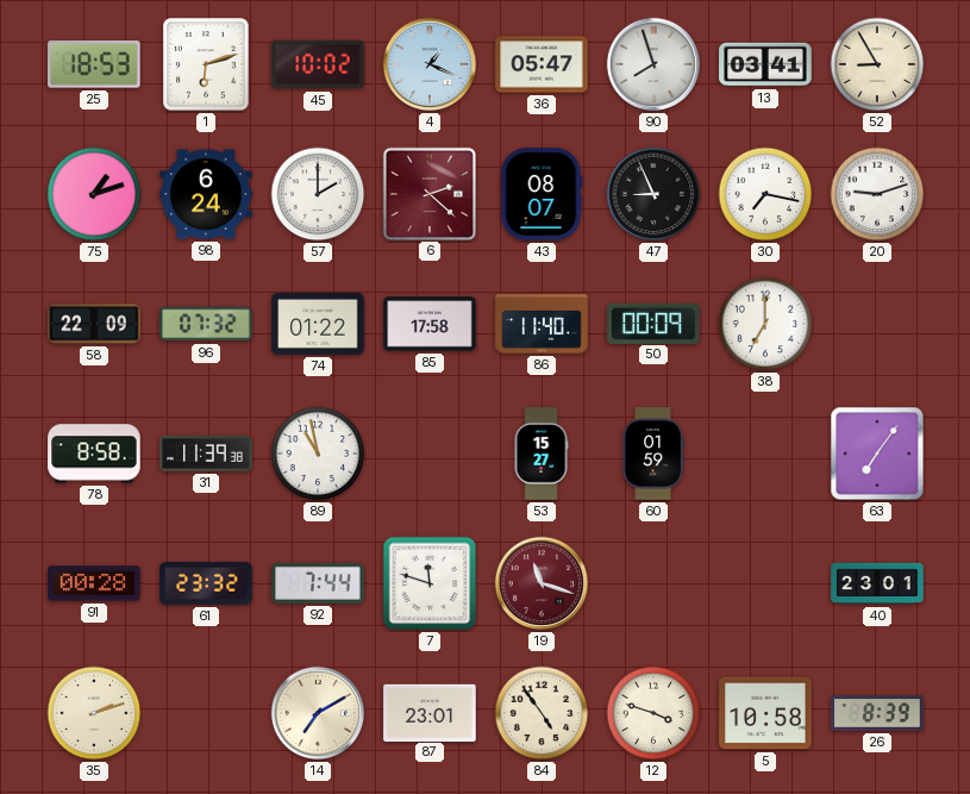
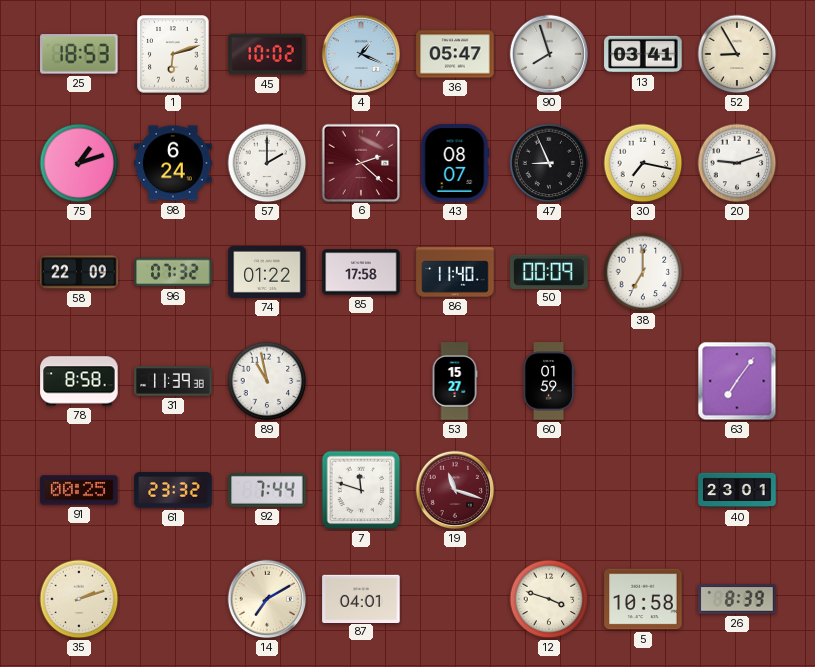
91: 00:28 -> 00:25
87: 23:01 -> 04:01
84: 4:54 -> none
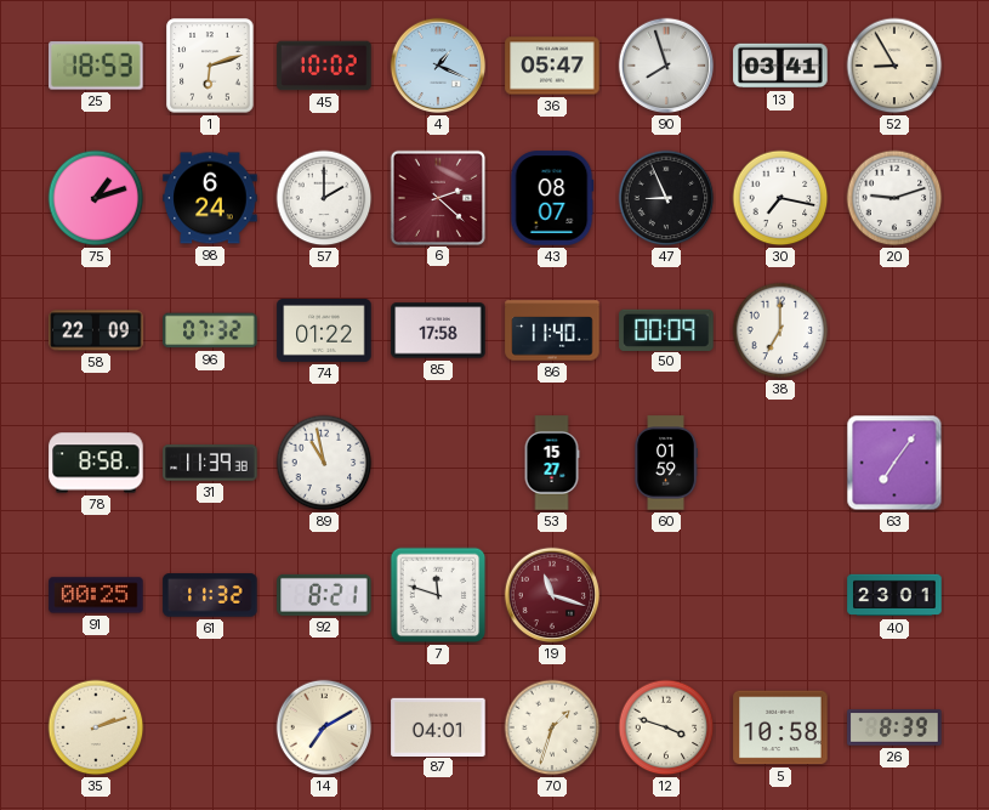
61: 23:32 -> 11:32
92: 7:44 -> 8:21
70: none -> 1:33
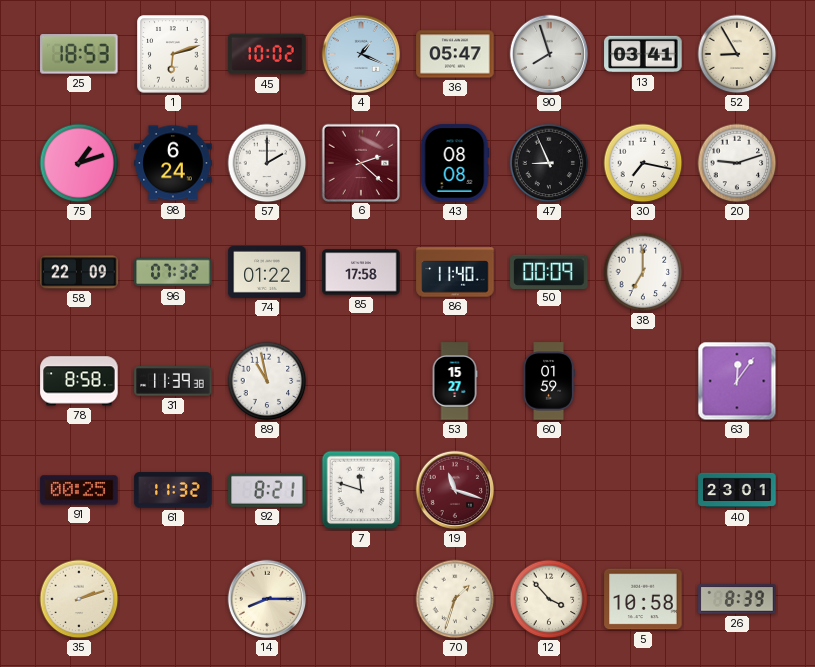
43: 08:07 -> 08:08
63: 7:06 -> 12:06
14: 7:10 -> 8:15
87: 04:01 -> none
12: 3:48 -> 3:53
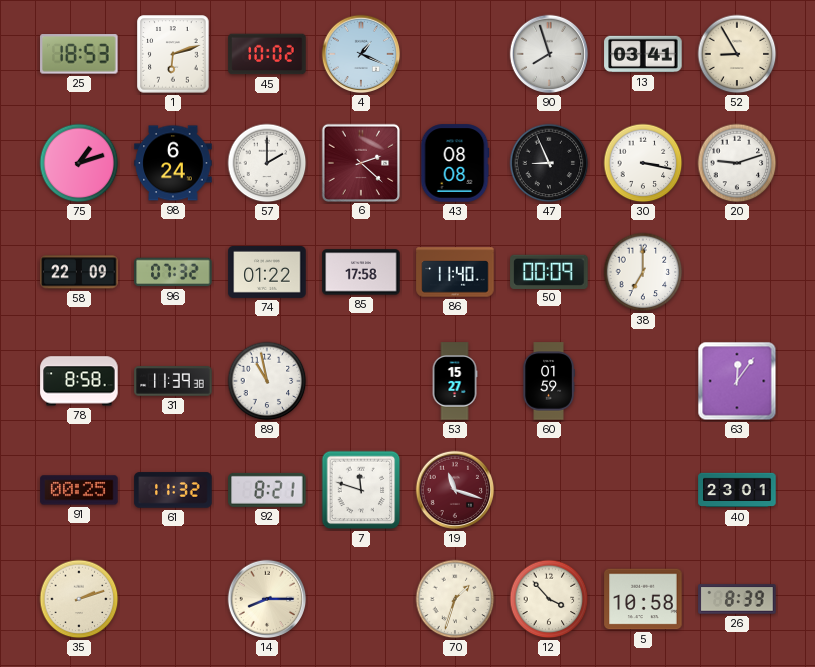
36: 05:47 -> none
30: 7:17 -> 3:17
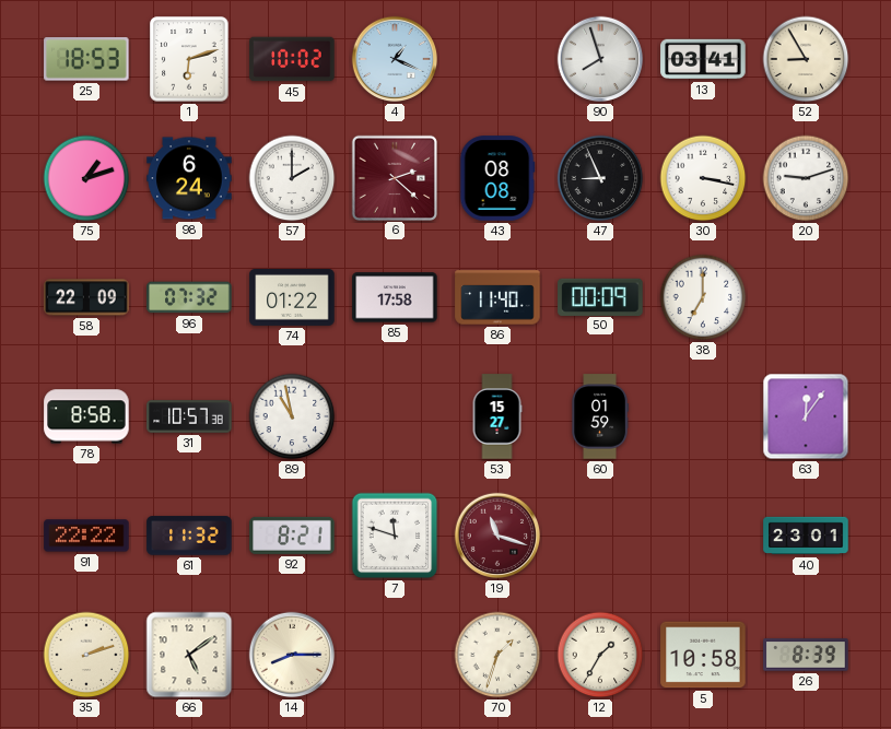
31: 11:39 -> 10:57
91: 00:25 -> 22:22
66: none -> 5:09
12: 3:53 -> 1:35
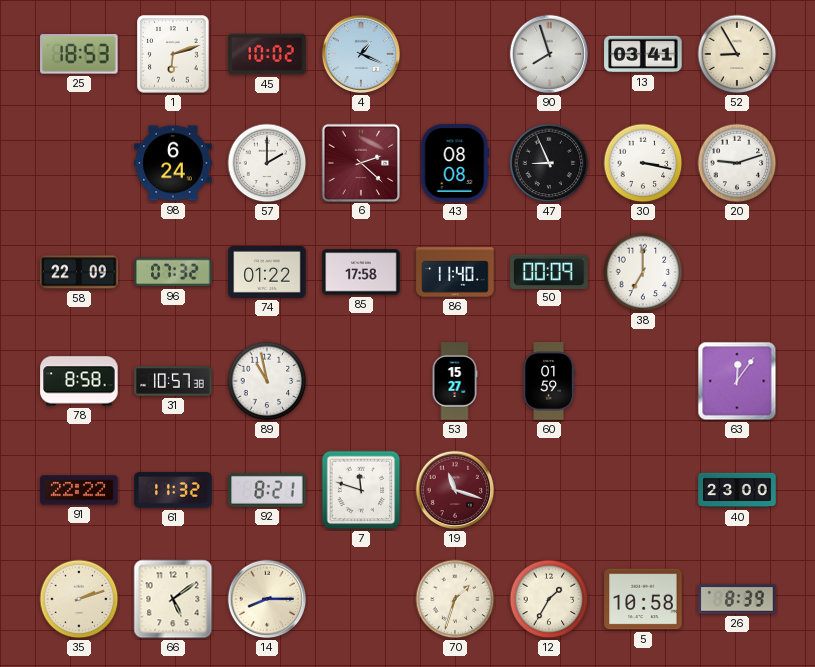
75: 1:12 -> none
40: 23:01 -> 23:00
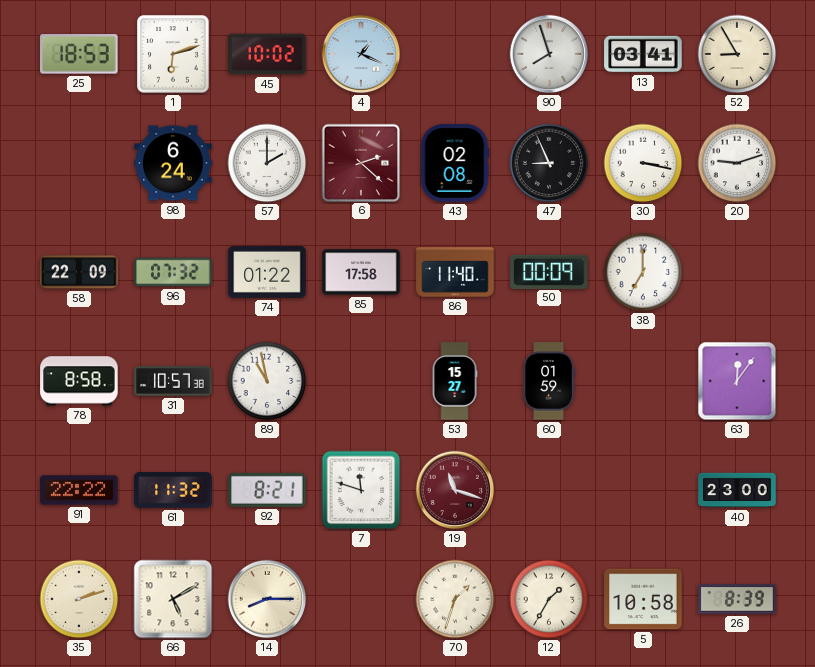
43: 08:08 -> 02:08
66: 5:09 -> 5:10
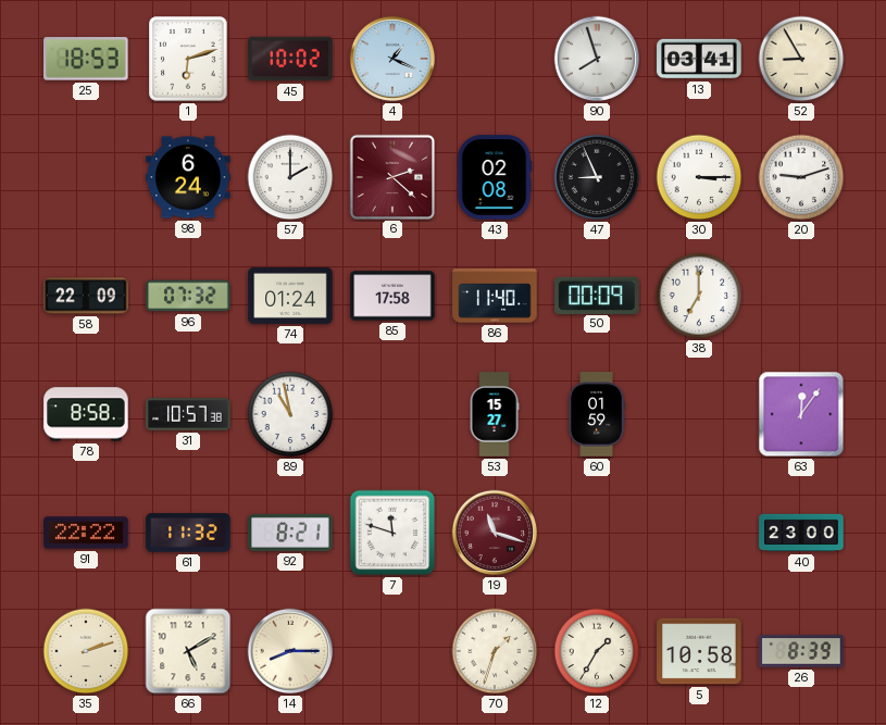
30: 3:17 -> 3:15
74: 01:22 -> 01:24
